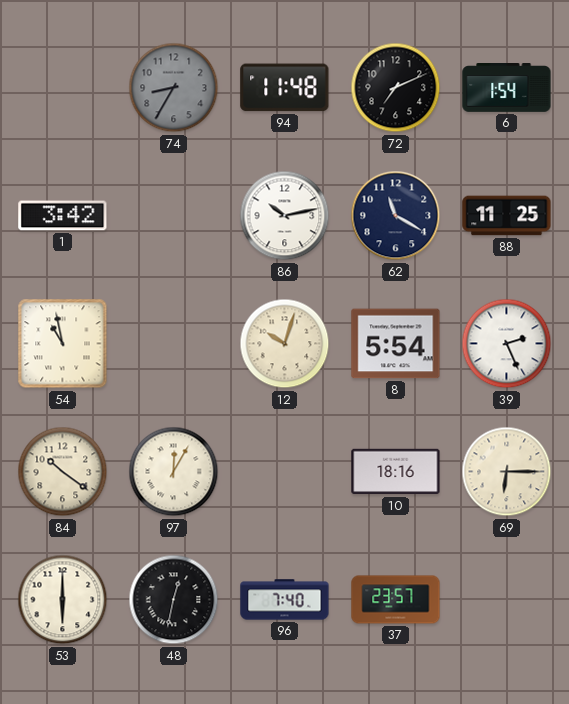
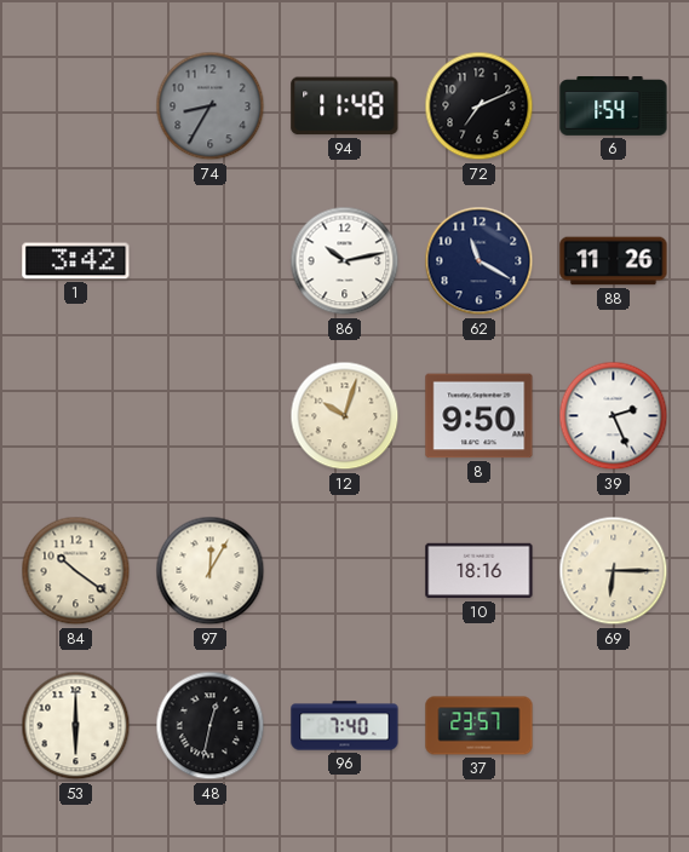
88: 11:25 -> 11:26
54: 10:58 -> none
8: 5:54 -> 9:50
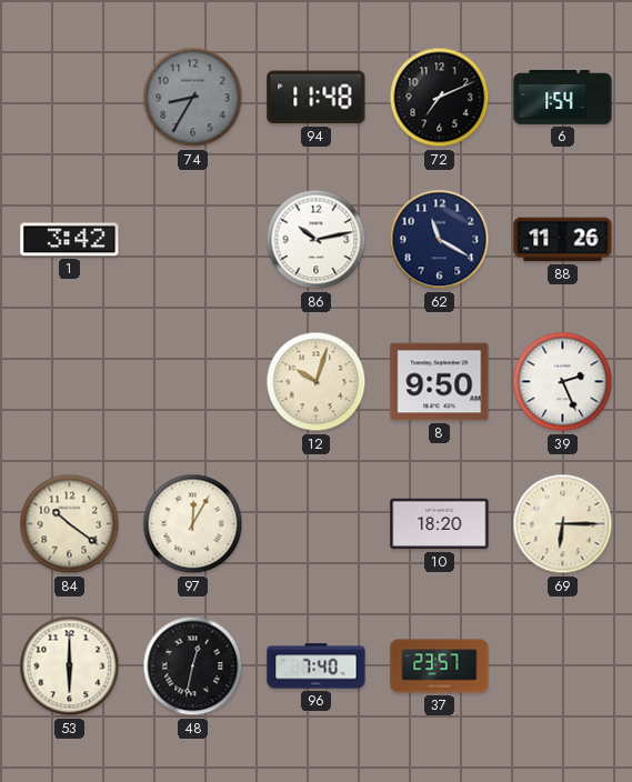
10: 18:16 -> 18:20
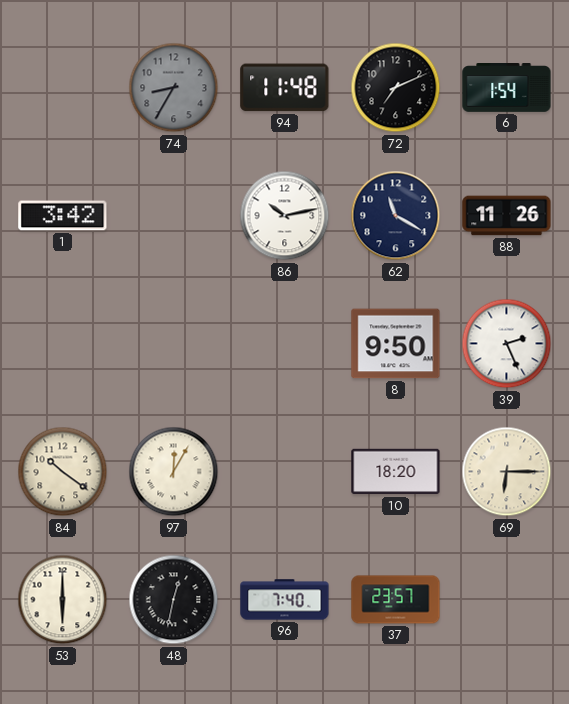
12: 10:03 -> none
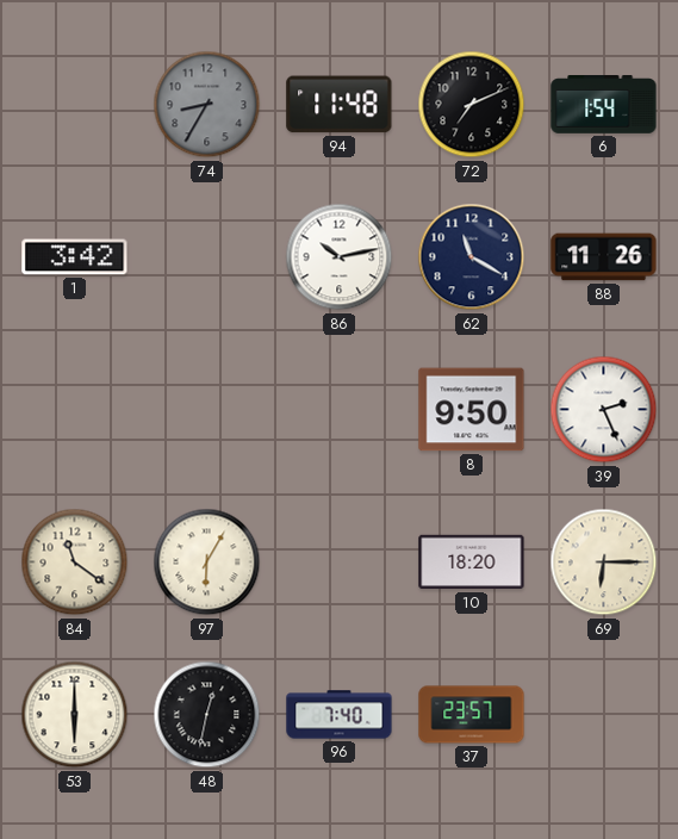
84: 10:21 -> 11:21
97: 12:05 -> 6:05
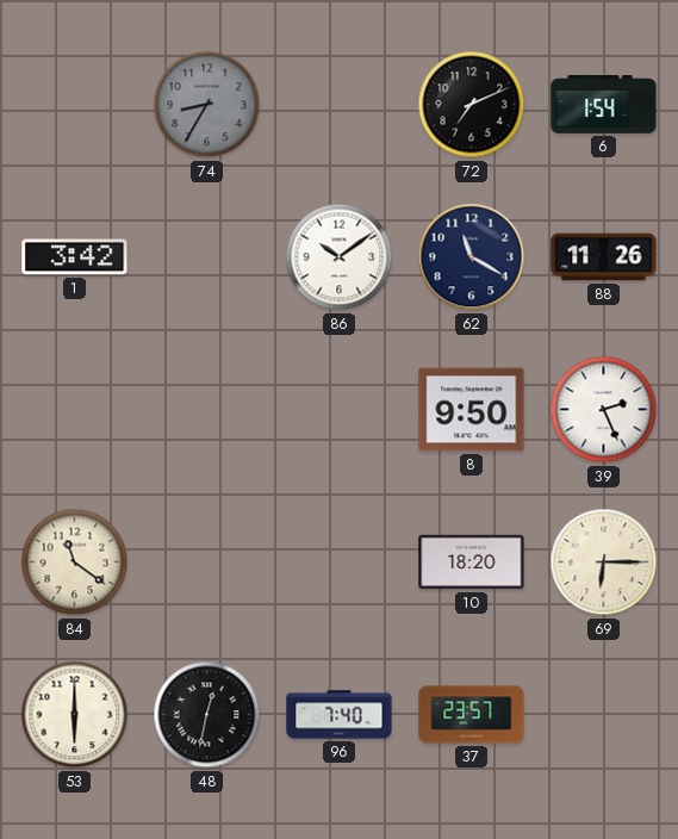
94: 11:48 -> none
86: 10:13 -> 10:09
97: 6:05 -> none
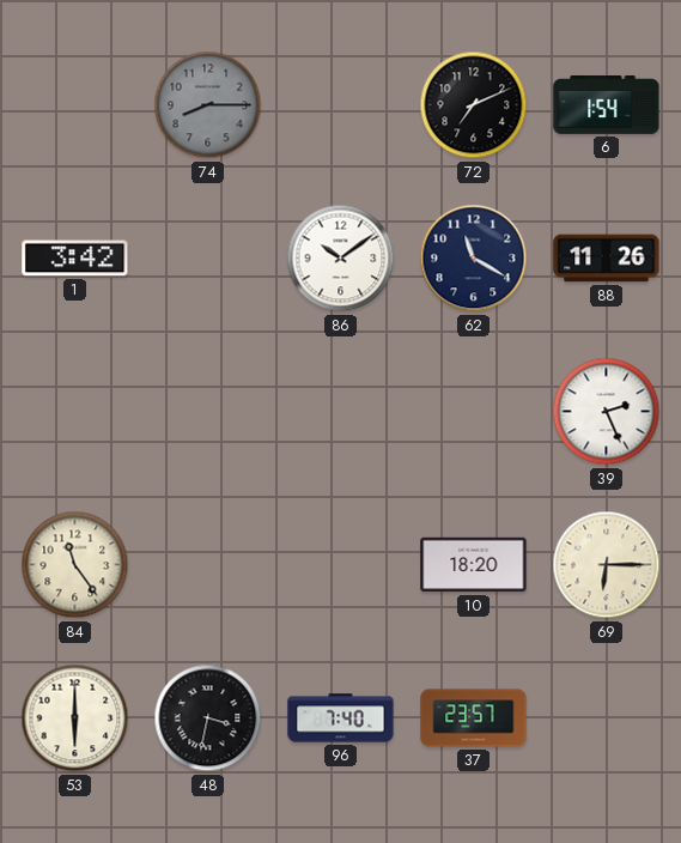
74: 8:35 -> 8:15
8: 9:50 -> none
84: 11:21 -> 11:24
48: 12:32 -> 3:32
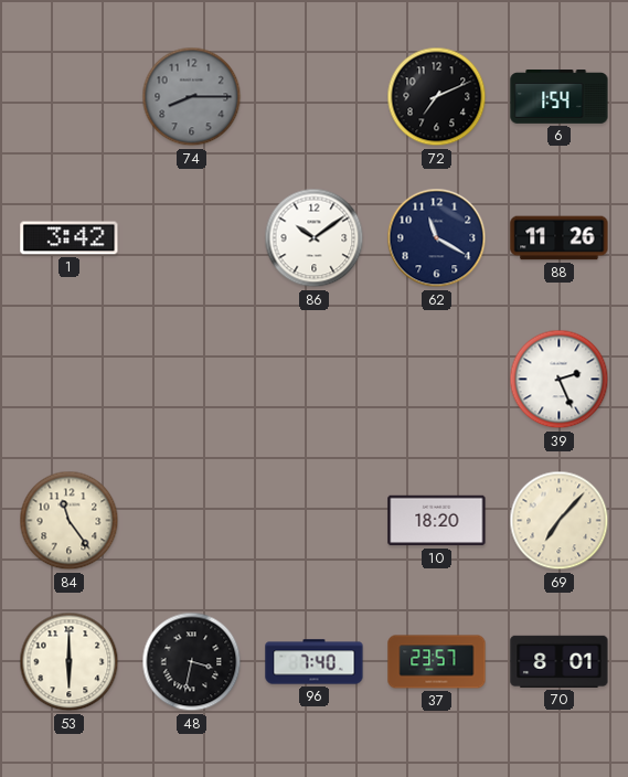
69: 6:15 -> 7:07
70: none -> 8:01
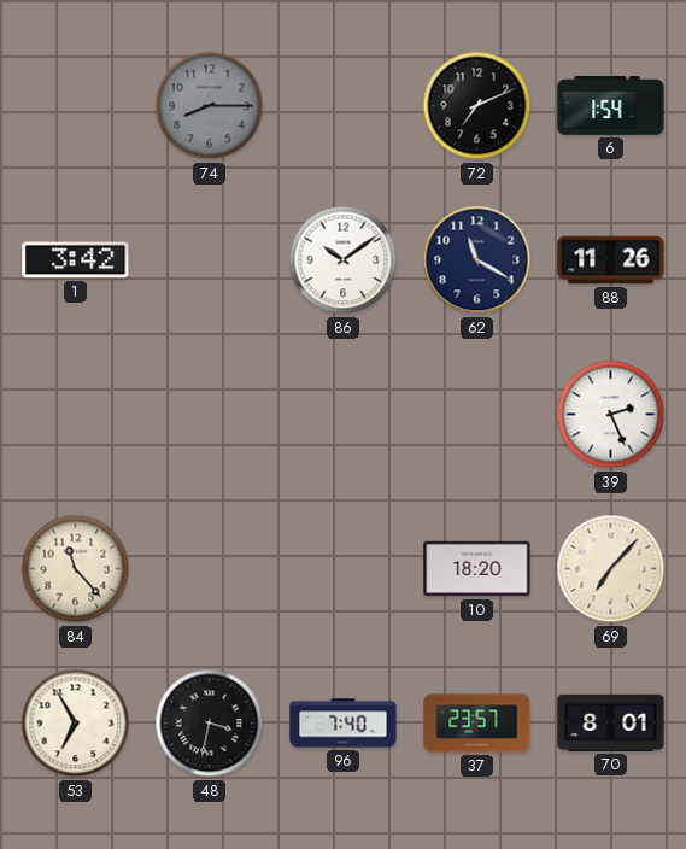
84: 11:24 -> 11:23
53: 6:00 -> 6:55
